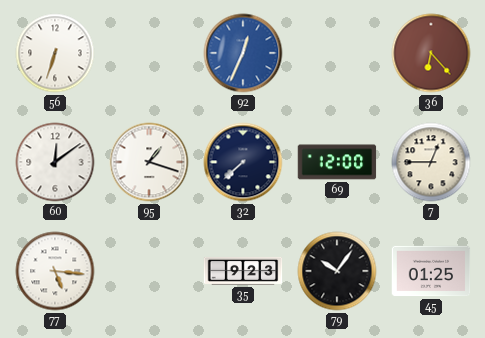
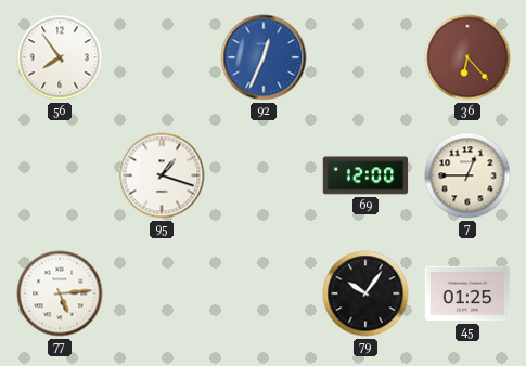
56: 6:33 -> 7:54
60: 12:09 -> none
32: 7:38 -> none
77: 5:16 -> 5:14
35: 9:23 -> none
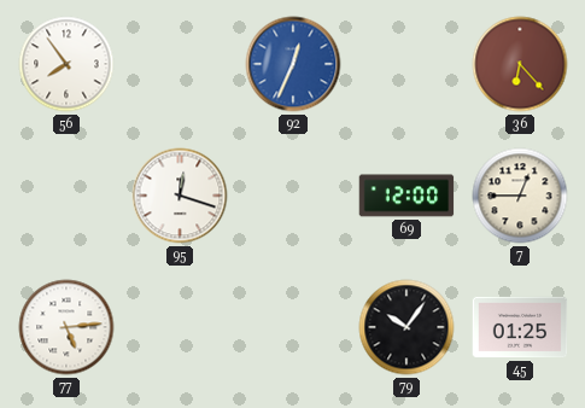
95: 1:18 -> 12:18
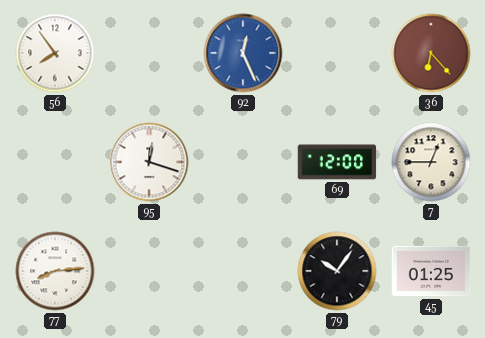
92: 12:34 -> 12:26
77: 5:14 -> 8:14
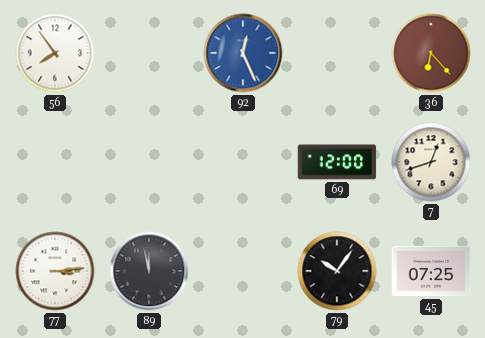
95: 12:18 -> none
7: 12:45 -> 12:42
77: 8:14 -> 3:14
89: none -> 11:58
45: 01:25 -> 07:25
